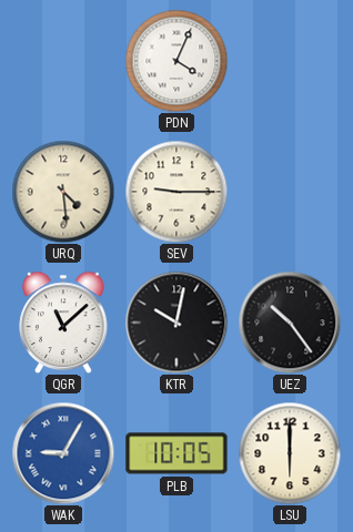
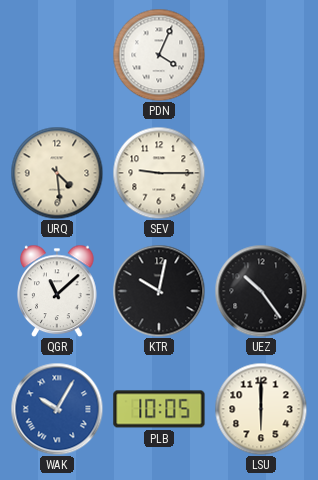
WAK: 9:05 -> 10:05
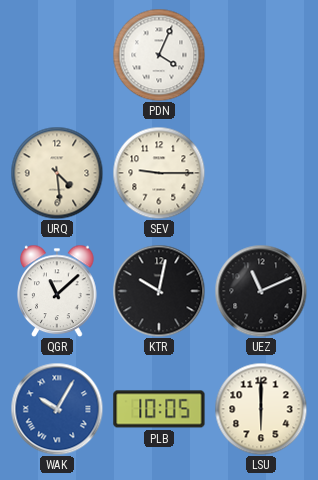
UEZ: 10:24 -> 11:11
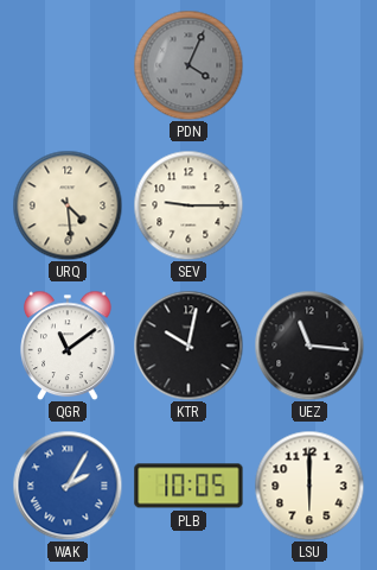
PDN dial: white -> grey
QGR: 11:08 -> 11:09
UEZ: 11:11 -> 11:16
WAK: 10:05 -> 2:05
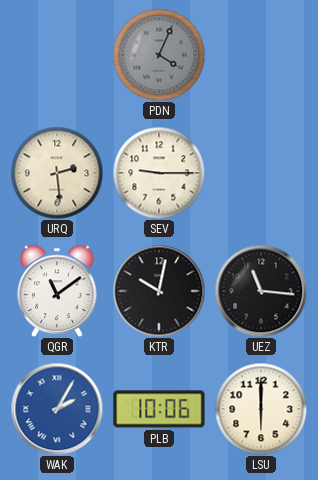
URQ: 4:29 -> 2:29
PLB: 10:05 -> 10:06
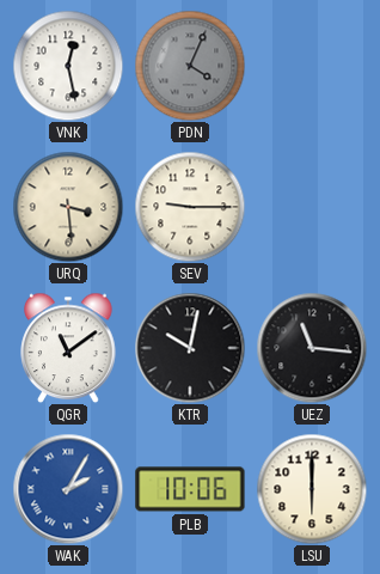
VNK: none -> 12:28
URQ: 2:29 -> 3:29
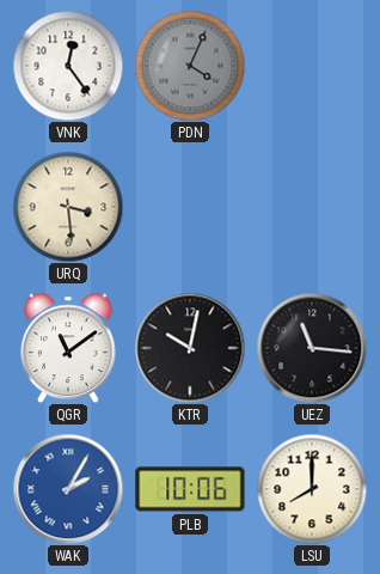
VNK: 12:28 -> 12:24
SEV: 9:15 -> none
LSU: 6:00 -> 8:00
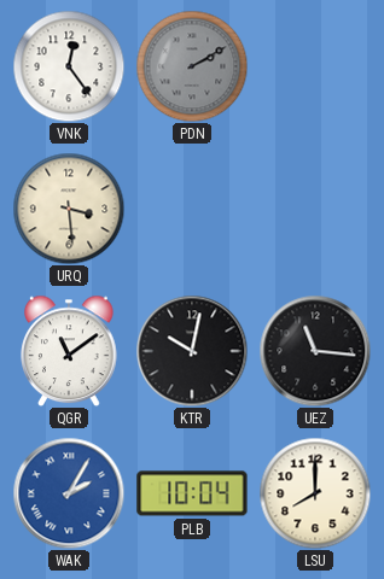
PDN: 4:04 -> 2:10
PLB: 10:06 -> 10:04
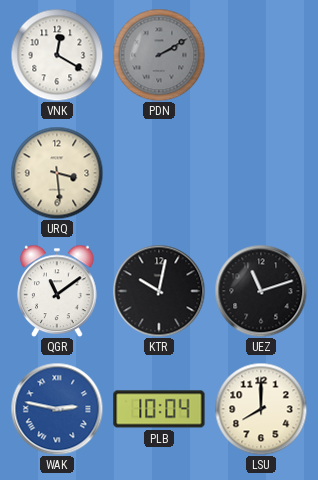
VNK: 12:24 -> 12:20
UEZ: 11:16 -> 11:12
WAK: 2:05 -> 2:47
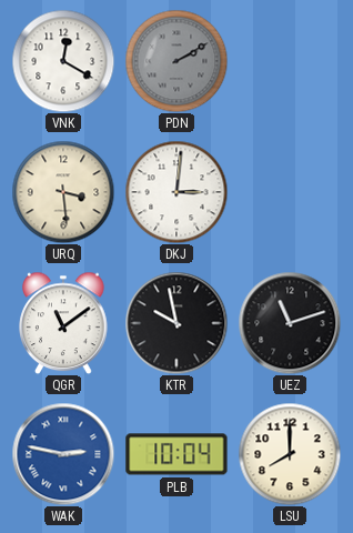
DKJ: none -> 3:01
KTR: 10:02 -> 9:58
